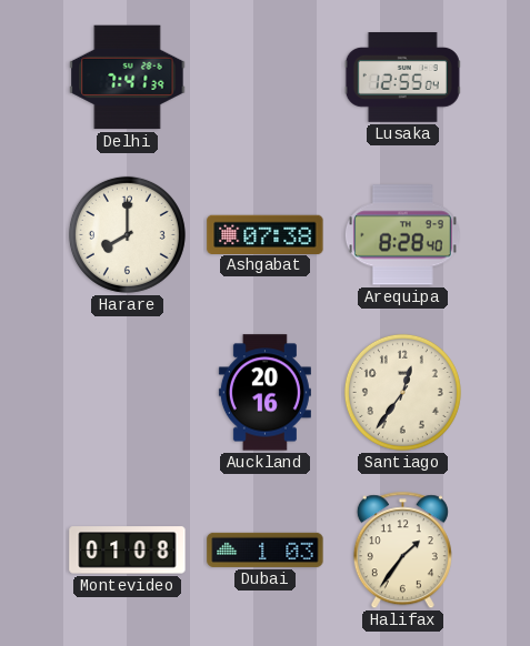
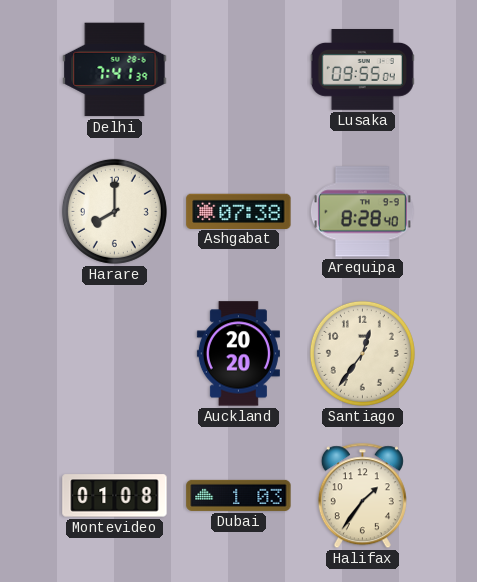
Lusaka: 12:55 -> 09:55
Auckland: 20:16 -> 20:20
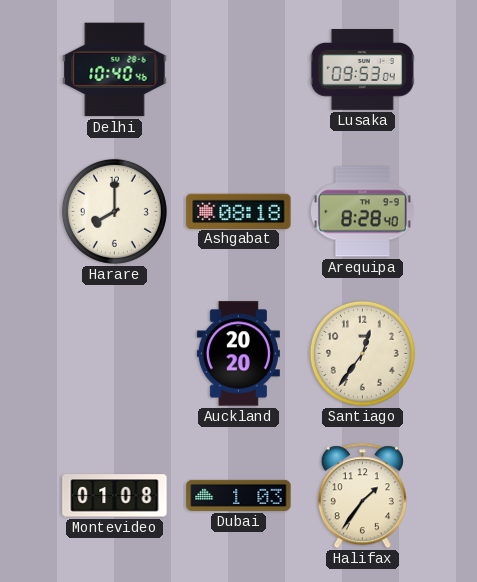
Delhi: 7:41 -> 10:40
Lusaka: 09:55 -> 09:53
Ashgabat: 07:38 -> 08:18
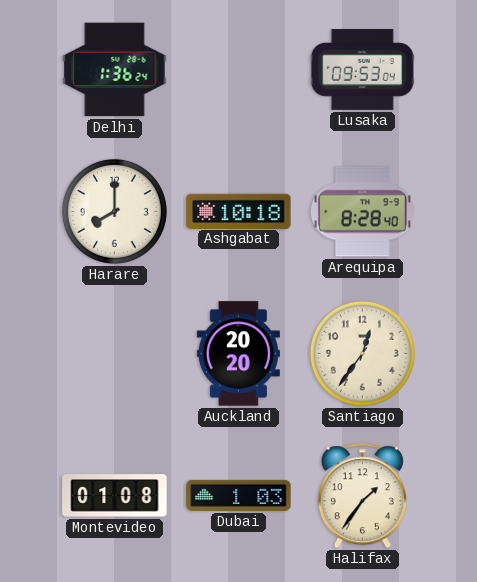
Delhi: 10:40 -> 1:36
Ashgabat: 08:18 -> 10:18
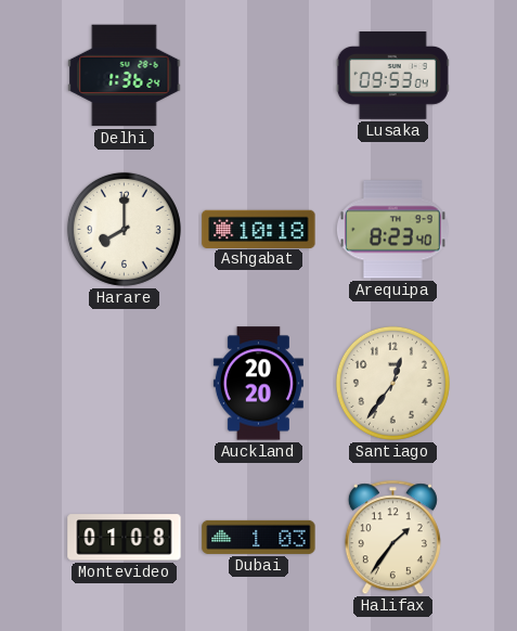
Arequipa: 8:28 -> 8:23
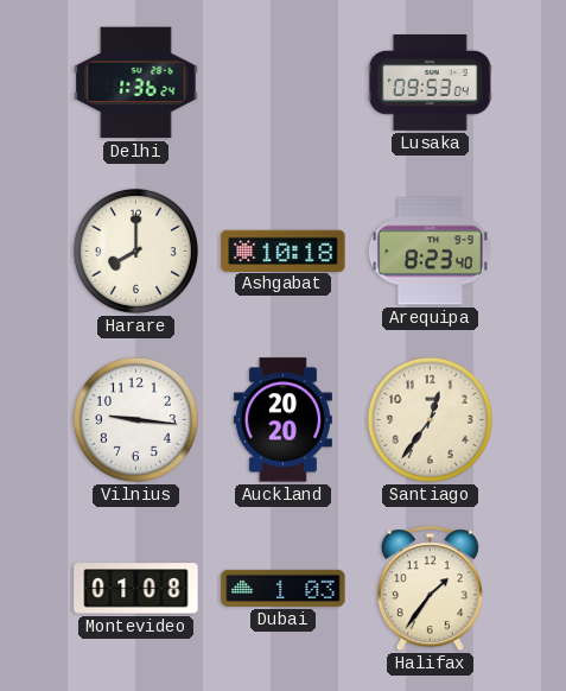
Vilnius: none -> 9:16
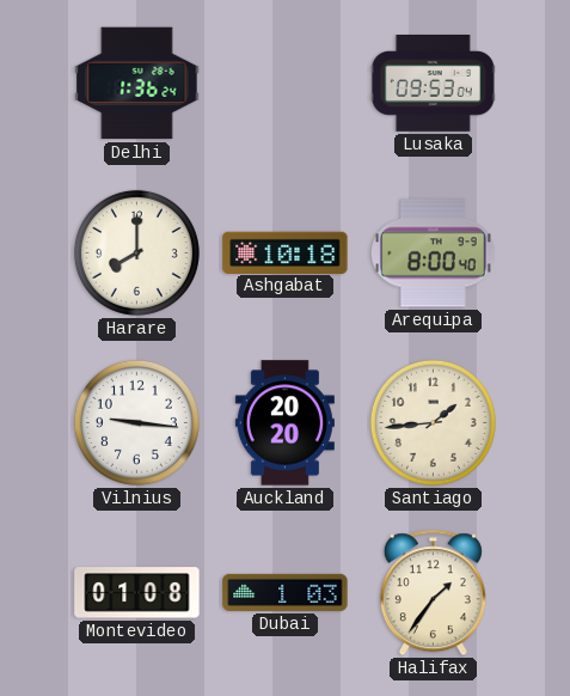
Arequipa: 8:23 -> 8:00
Santiago: 12:36 -> 1:44
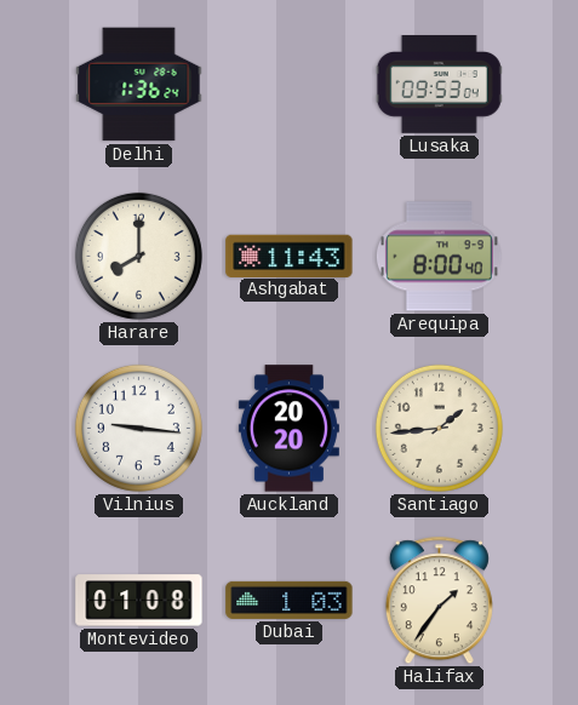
Ashgabat: 10:18 -> 11:43
